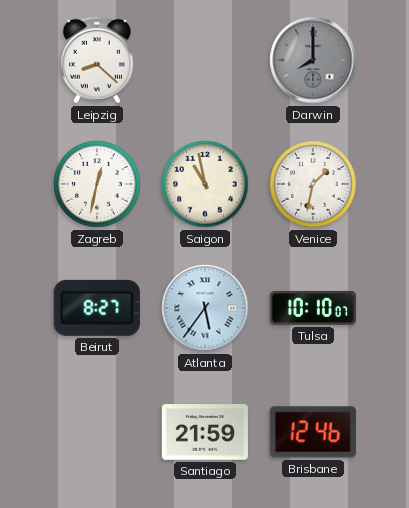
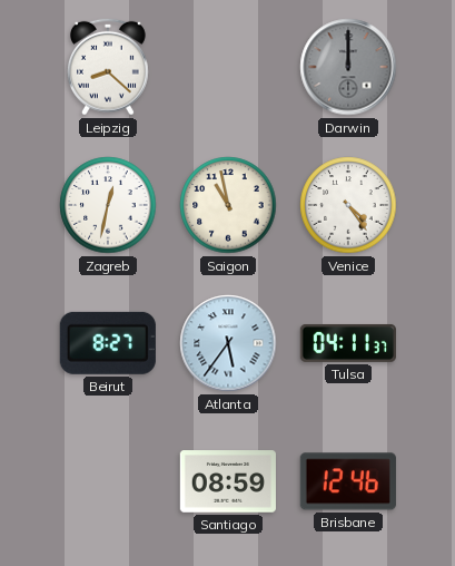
Darwin: 8:00 -> 12:00
Venice: 1:32 -> 4:24
Tulsa: 10:10 -> 04:11
Santiago: 21:59 -> 08:59
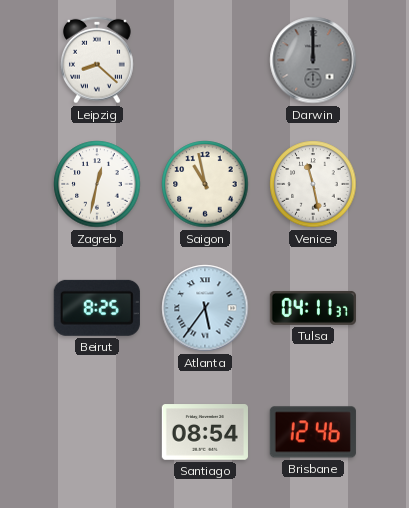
Venice: 4:24 -> 11:28
Beirut: 8:27 -> 8:25
Santiago: 08:59 -> 08:54
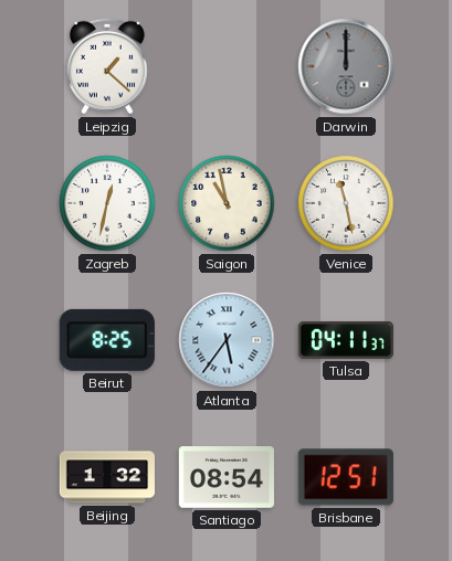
Leipzig: 8:22 -> 1:22
Beijing: none -> 1:32
Brisbane: 12:46 -> 12:51
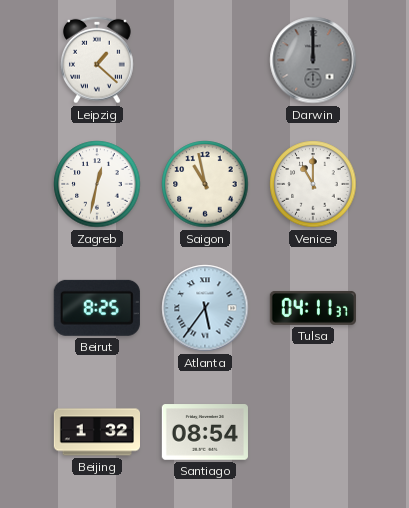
Venice: 11:28 -> 11:00
Brisbane: 12:51 -> none
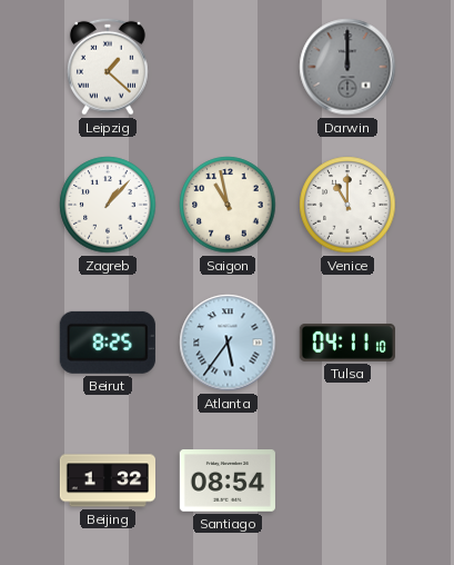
Zagreb: 12:32 -> 1:07
Tulsa: 04:11:37 -> 04:11:10
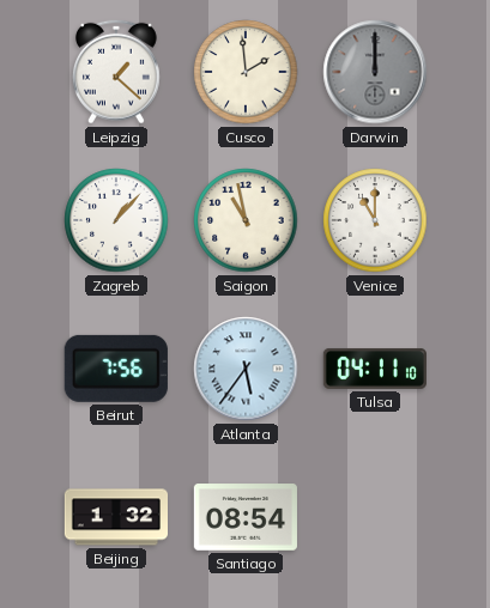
Cusco: none -> 1:59
Beirut: 8:25 -> 7:56
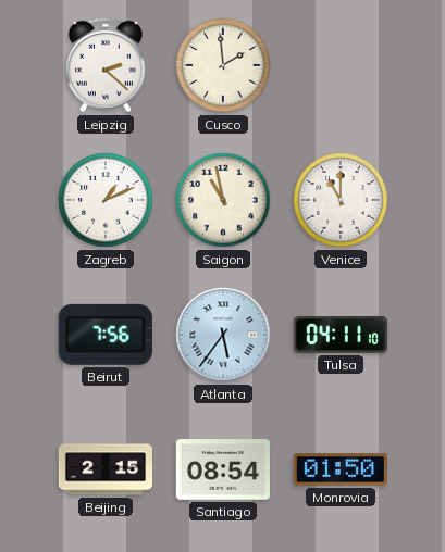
Leipzig: 1:22 -> 2:22
Darwin: 12:00 -> none
Zagreb: 1:07 -> 1:11
Beijing: 1:32 -> 2:15
Monrovia: none -> 01:50
